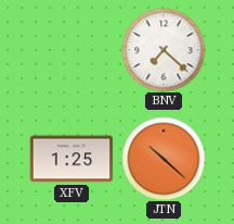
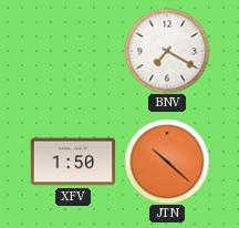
BNV: 7:22 -> 7:20
XFV: 1:25 -> 1:50
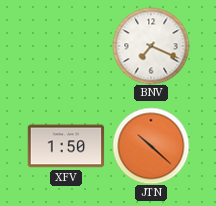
BNV: 7:20 -> 7:19
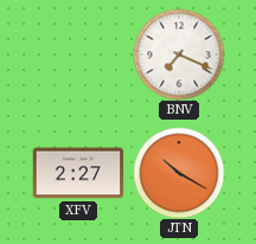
XFV: 1:50 -> 2:27
JTN: 10:22 -> 10:20
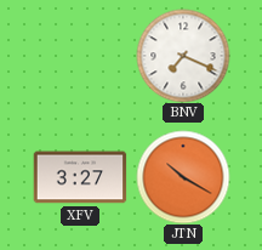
XFV: 2:27 -> 3:27
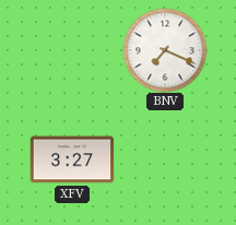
JTN: 10:20 -> none
